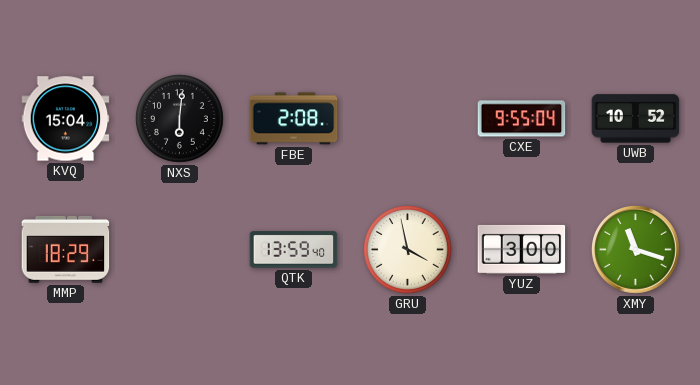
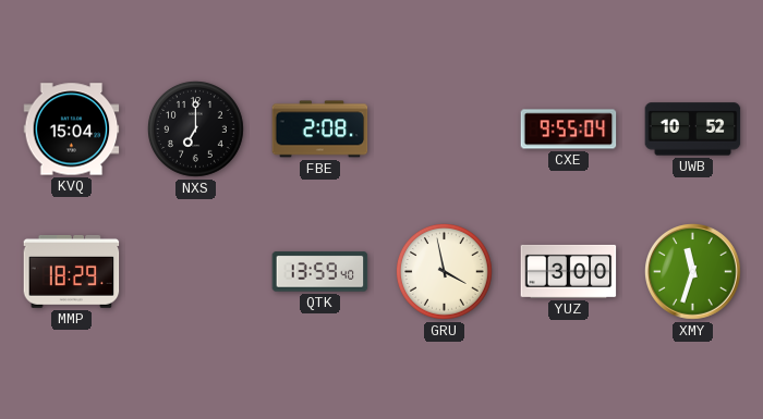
NXS: 6:01 -> 7:00
XMY: 11:18 -> 11:33
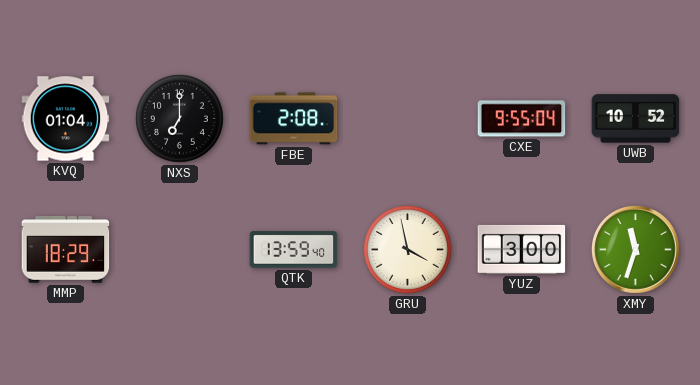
KVQ: 15:04 -> 01:04
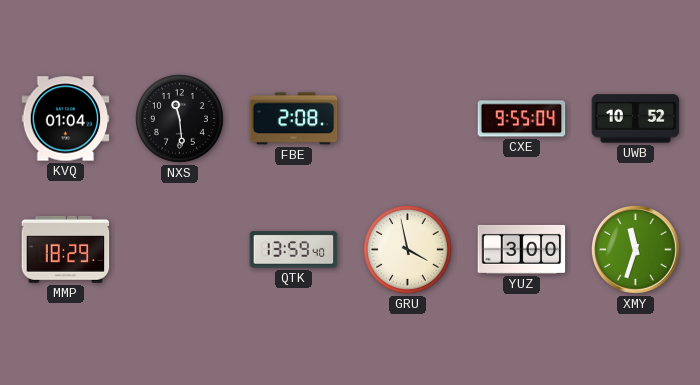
NXS: 7:00 -> 11:29
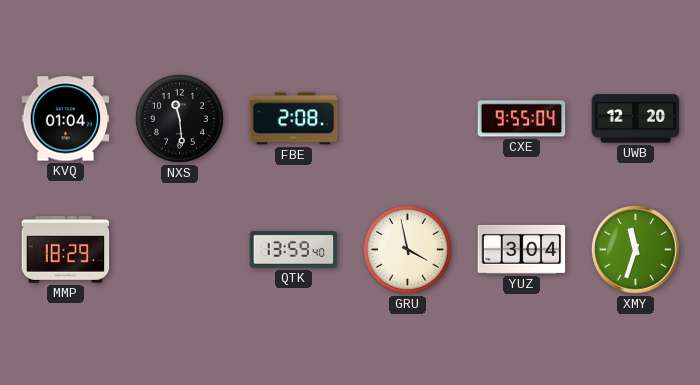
UWB: 10:52 -> 12:20
YUZ: 3:00 -> 3:04
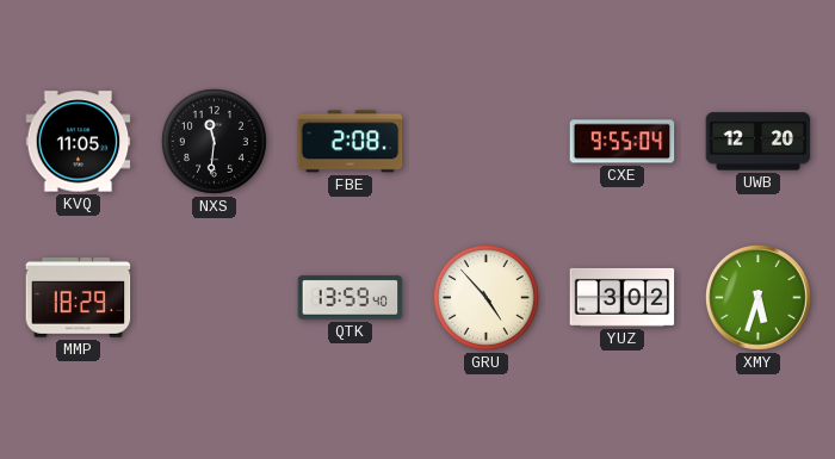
KVQ: 01:04 -> 11:05
NXS: 11:29 -> 11:31
GRU: 3:58 -> 4:53
YUZ: 3:04 -> 3:02
XMY: 11:33 -> 5:33
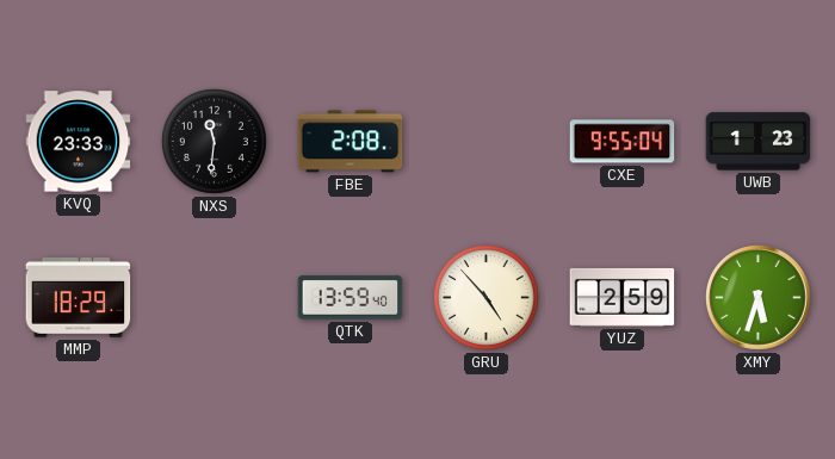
KVQ: 11:05 -> 23:33
UWB: 12:20 -> 1:23
YUZ: 3:02 -> 2:59
